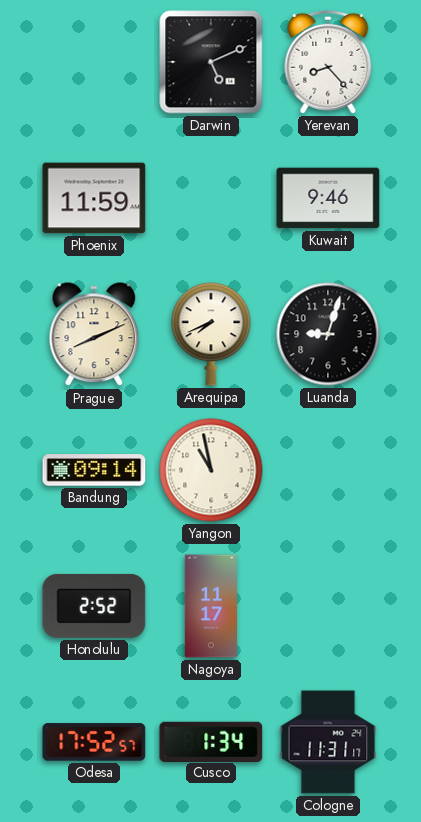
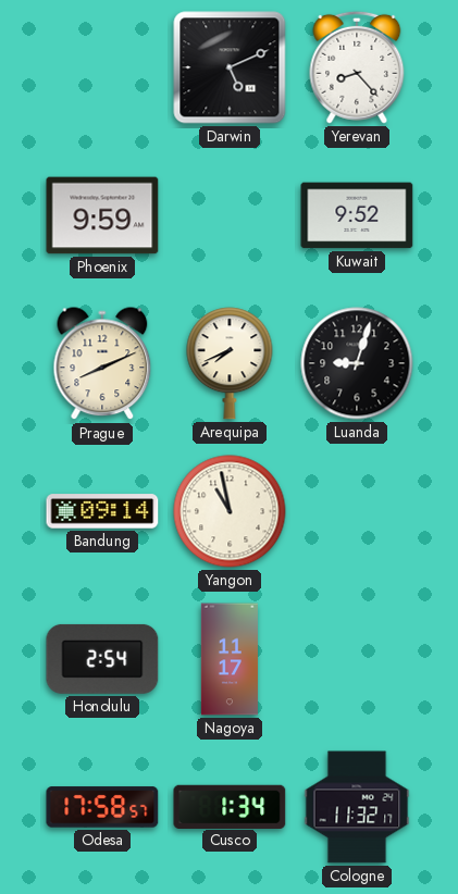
Phoenix: 11:59 -> 9:59
Kuwait: 9:46 -> 9:52
Honolulu: 2:52 -> 2:54
Odesa: 17:52 -> 17:58
Cologne: 11:31 -> 11:32
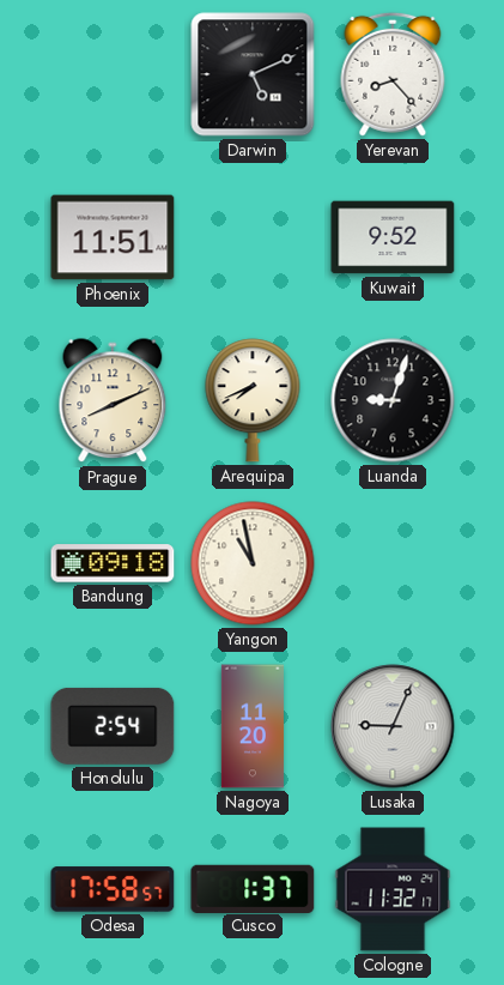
Phoenix: 9:59 -> 11:51
Bandung: 09:14 -> 09:18
Nagoya: 11:17 -> 11:20
Lusaka: none -> 9:04
Cusco: 1:34 -> 1:37
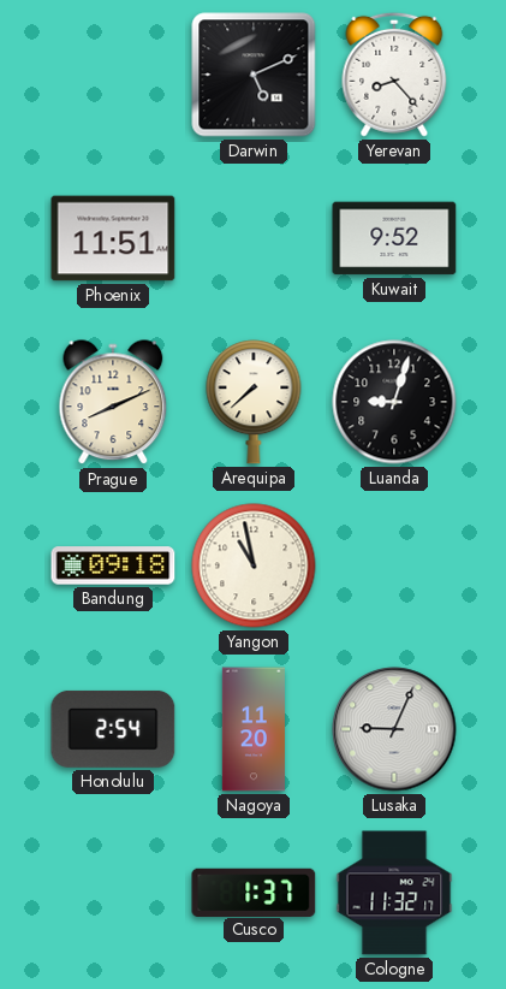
Arequipa: 7:41 -> 7:38
Odesa: 17:58 -> none
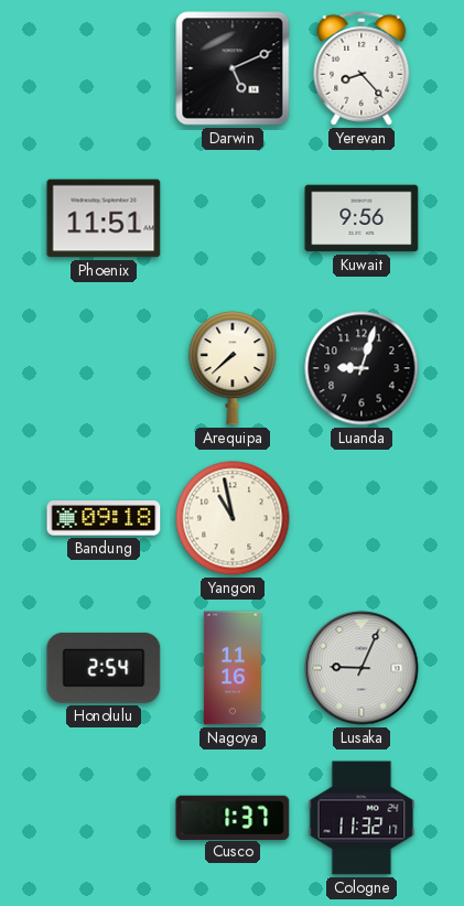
Kuwait: 9:52 -> 9:56
Prague: 8:11 -> none
Nagoya: 11:20 -> 11:16
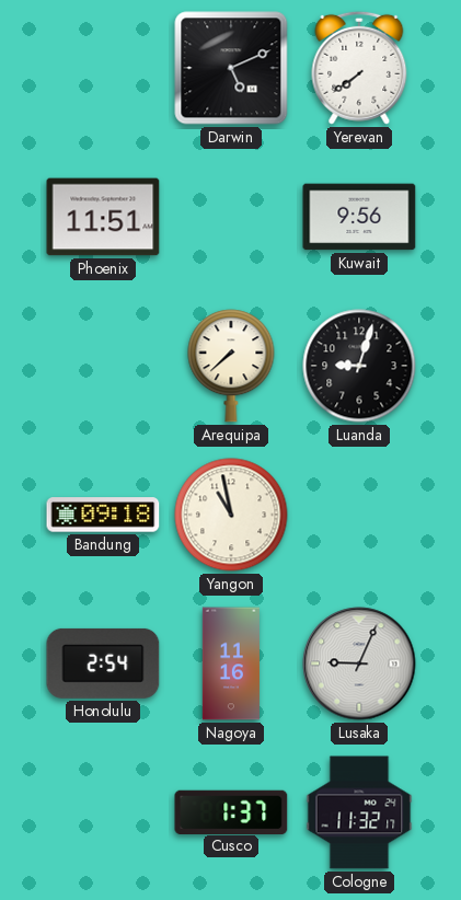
Yerevan: 8:23 -> 7:39
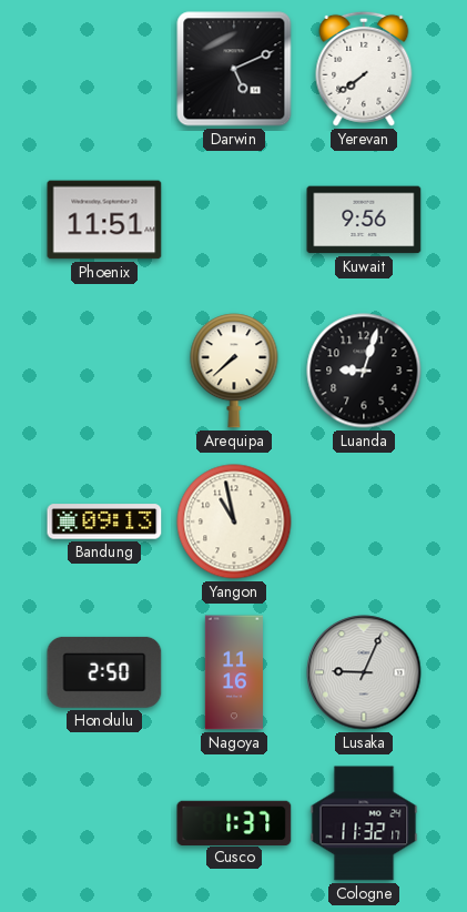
Bandung: 09:18 -> 09:13
Honolulu: 2:54 -> 2:50
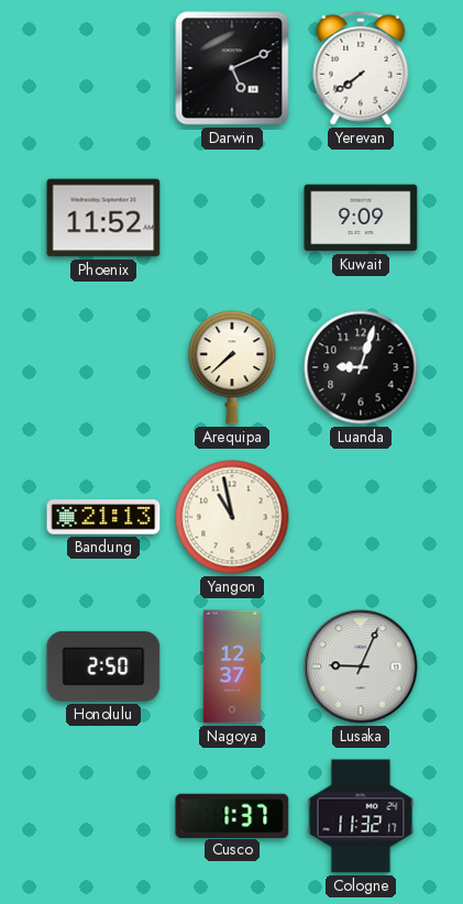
Phoenix: 11:51 -> 11:52
Kuwait: 9:56 -> 9:09
Bandung: 09:13 -> 21:13
Nagoya: 11:16 -> 12:37
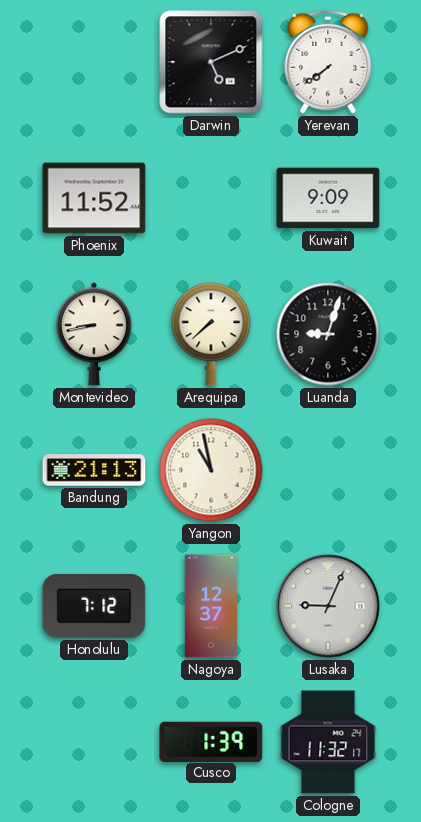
Montevideo: none -> 8:43
Honolulu: 2:50 -> 7:12
Cusco: 1:37 -> 1:39
